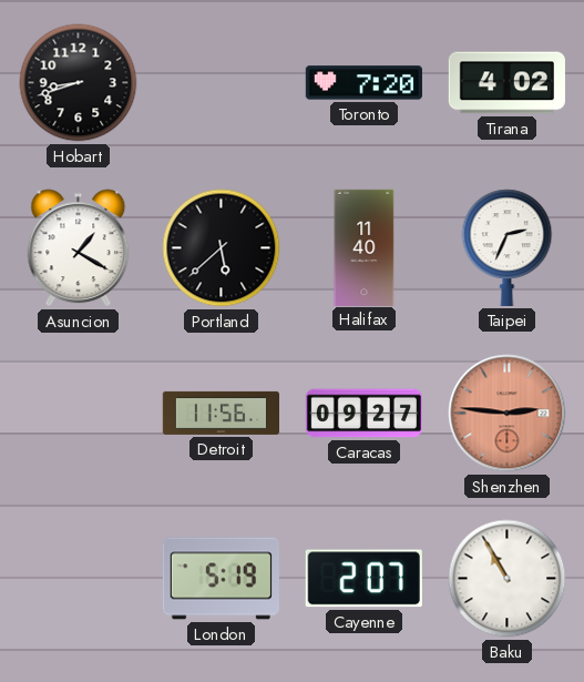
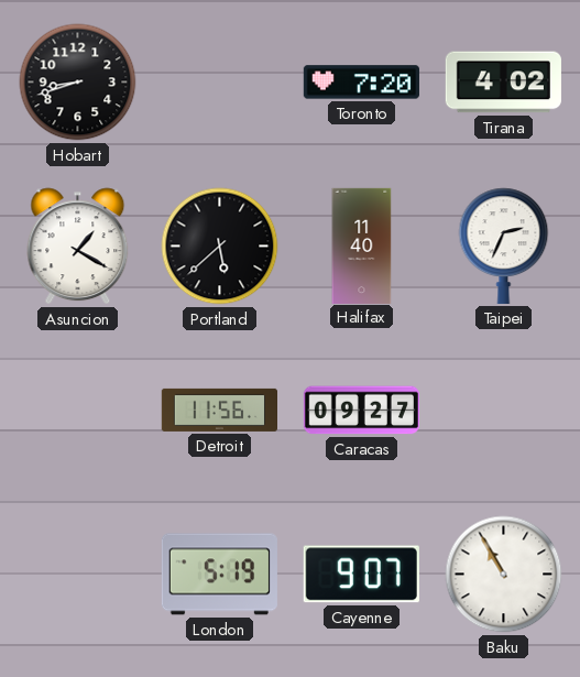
Shenzhen: 2:46 -> none
Cayenne: 2:07 -> 9:07
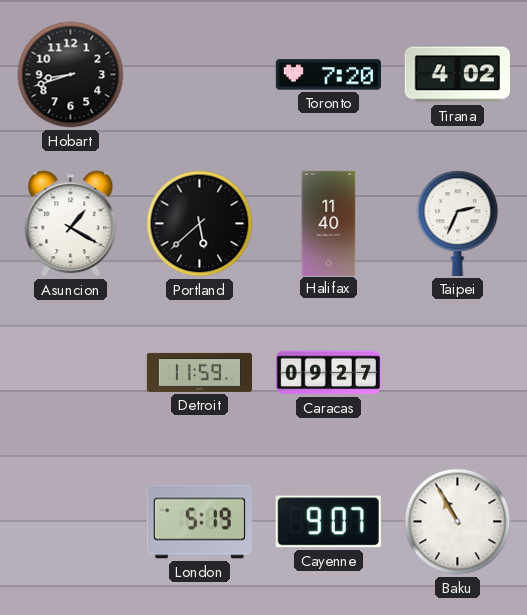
Detroit: 11:56 -> 11:59
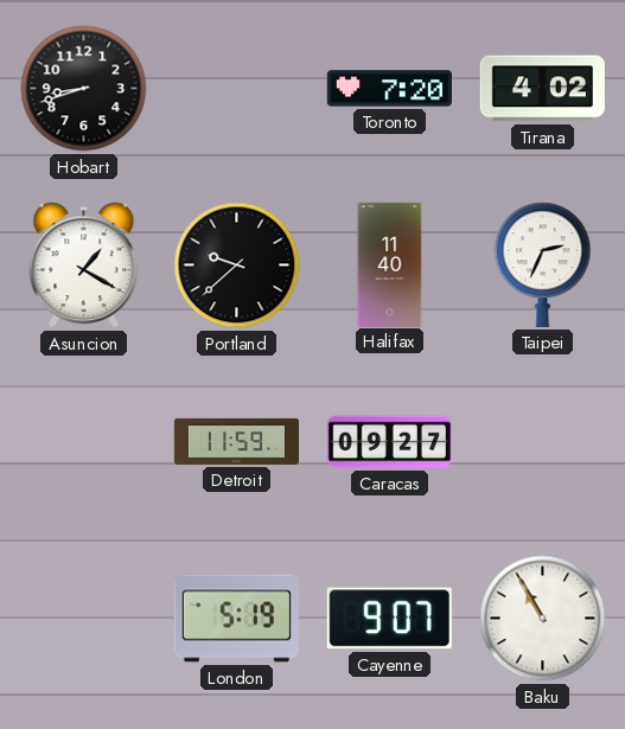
Portland: 5:38 -> 9:38
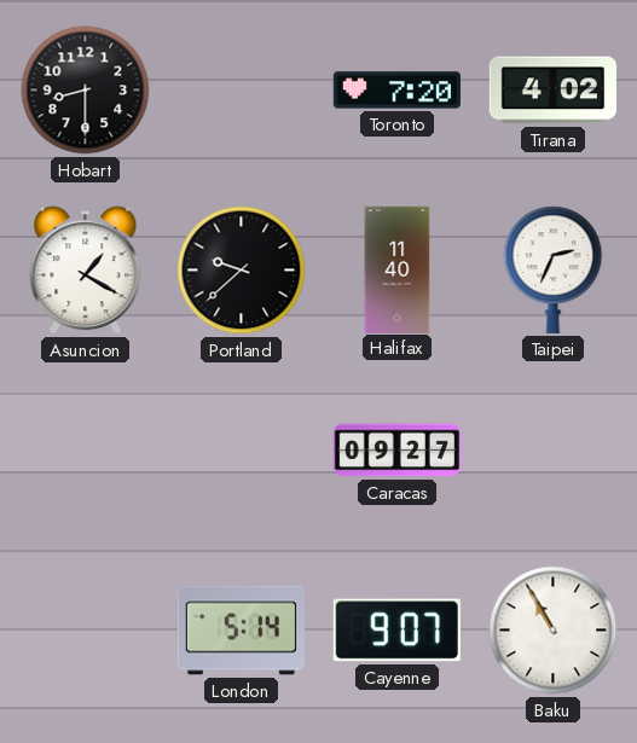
Hobart: 8:42 -> 8:30
Detroit: 11:59 -> none
London: 5:19 -> 5:14
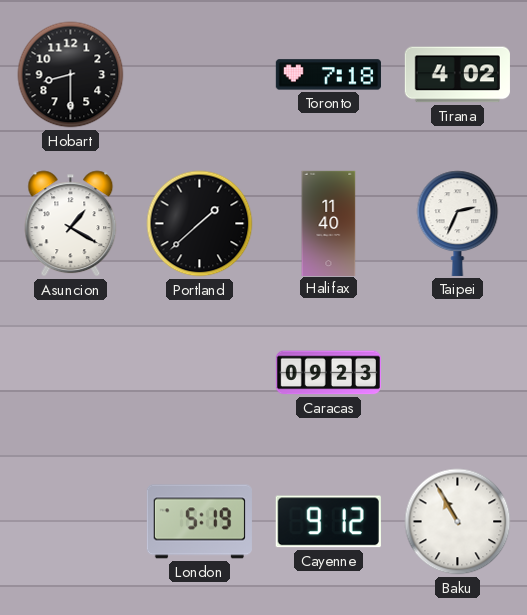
Toronto: 7:20 -> 7:18
Portland: 9:38 -> 1:38
Caracas: 09:27 -> 09:23
London: 5:14 -> 5:19
Cayenne: 9:07 -> 9:12
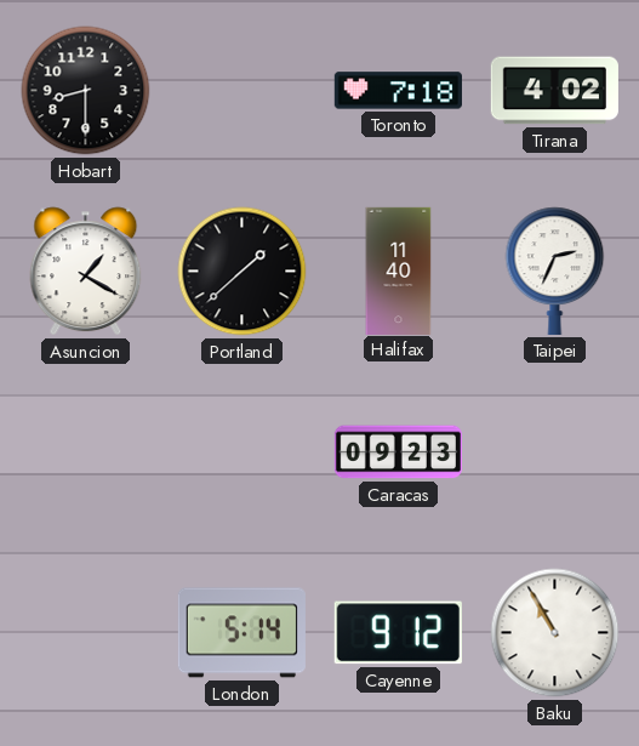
London: 5:19 -> 5:14
